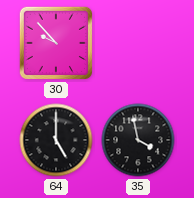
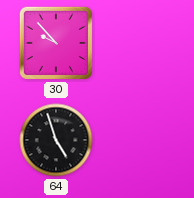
64: 5:00 -> 4:57
35: 3:58 -> none
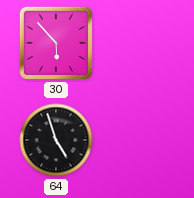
30: 9:53 -> 5:53
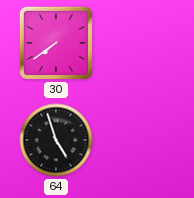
30: 5:53 -> 7:39
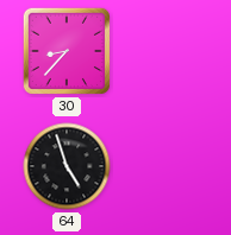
30: 7:39 -> 8:37
